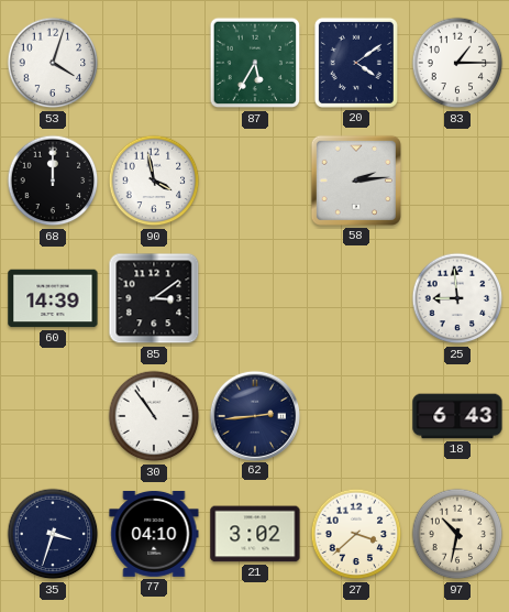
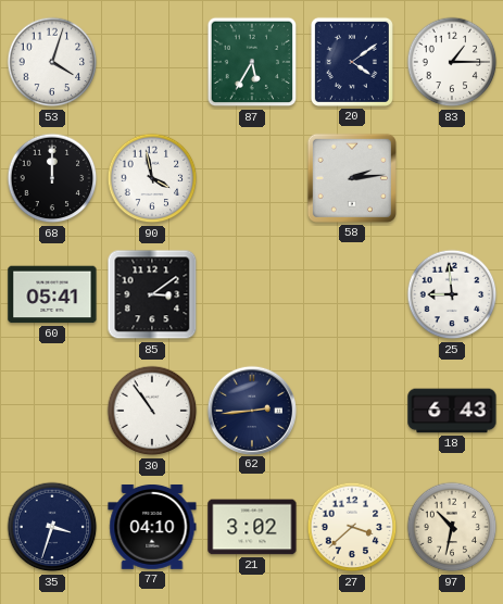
60: 14:39 -> 05:41
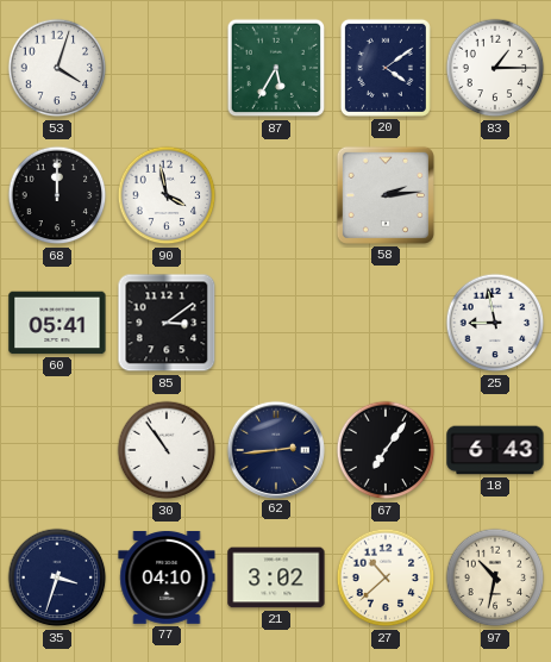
25: 8:59 -> 8:58
67: none -> 7:06
27: 3:38 -> 10:38
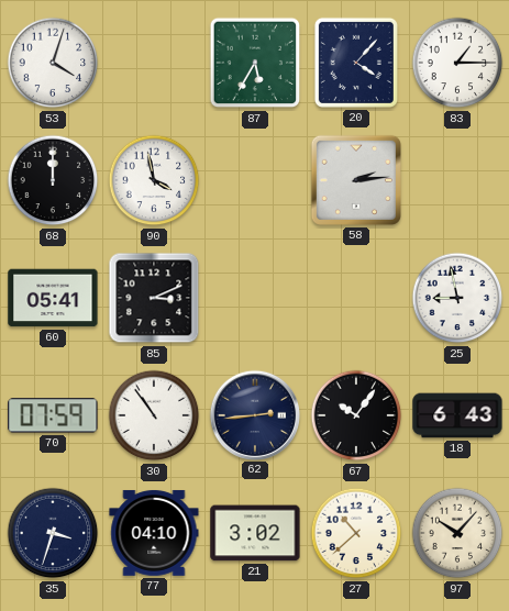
20: 4:09 -> 4:07
85: 3:09 -> 3:11
70: none -> 07:59
67: 7:06 -> 10:06
97: 10:32 -> 10:07
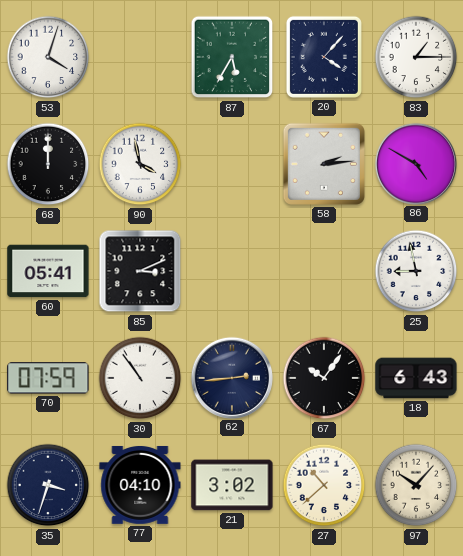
86: none -> 4:50
